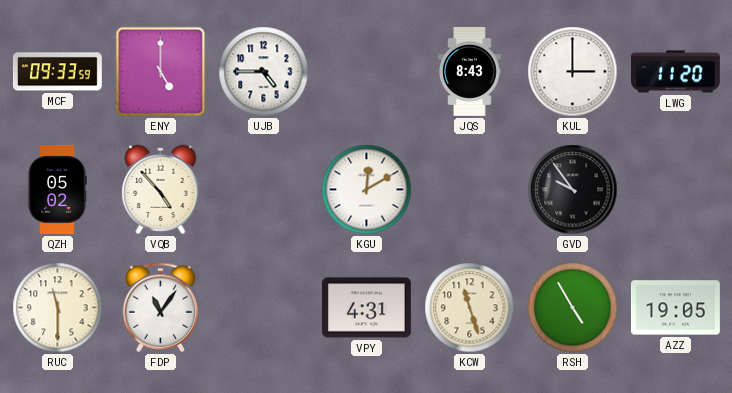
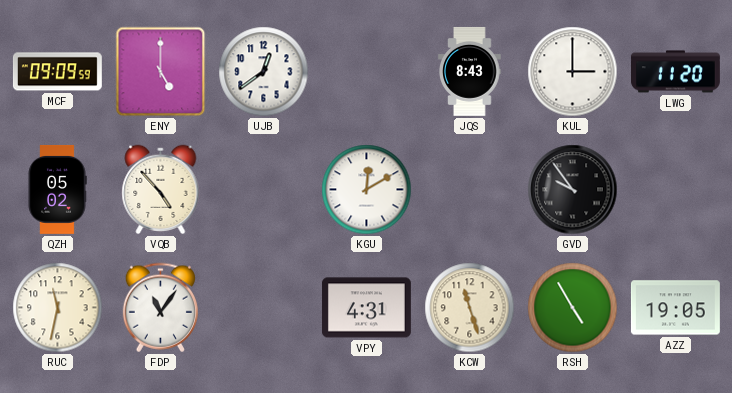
MCF: 09:33 -> 09:09
UJB: 4:45 -> 12:39
RUC: 11:30 -> 11:32
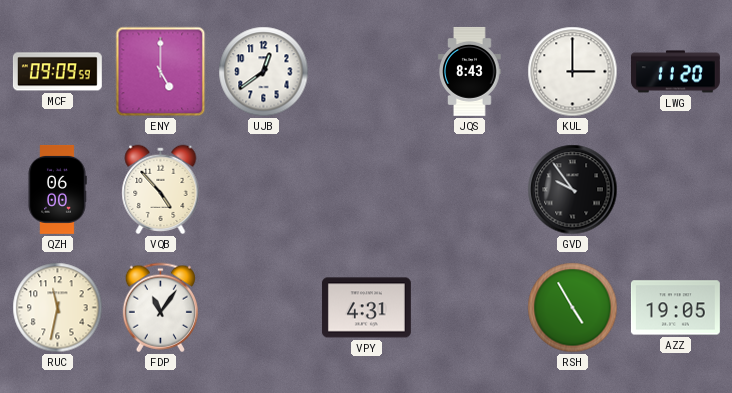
QZH: 05:02 -> 06:00
KGU: 12:10 -> none
KCW: 11:27 -> none
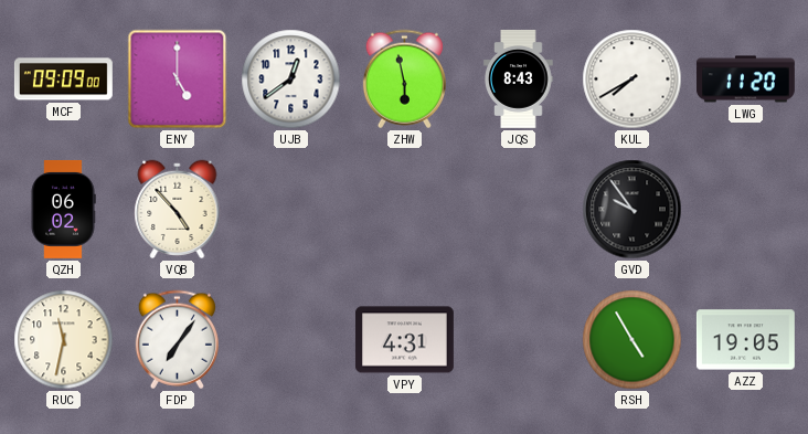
MCF: 09:09:59 -> 09:09:00
ZHW: none -> 5:58
KUL: 3:00 -> 7:40
QZH: 06:00 -> 06:02
FDP: 11:06 -> 7:06
